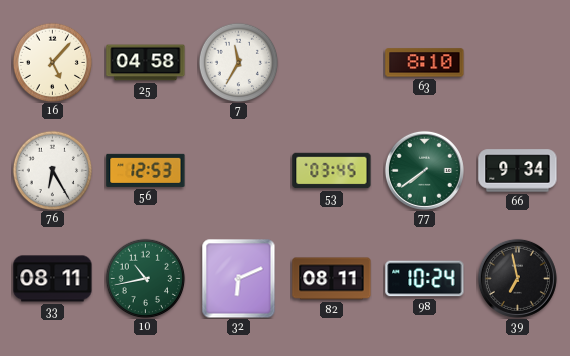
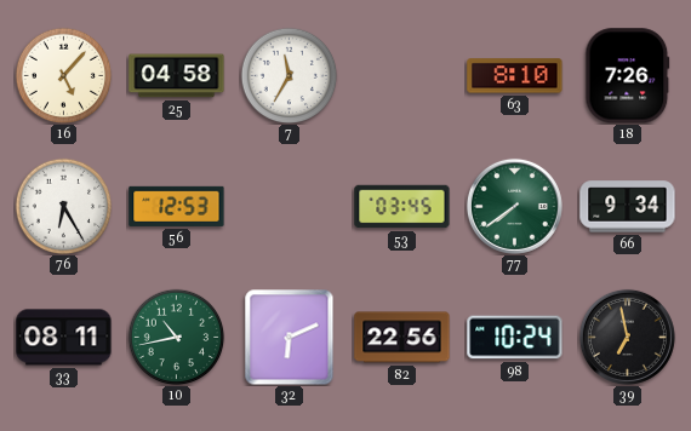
18: none -> 7:26
82: 08:11 -> 22:56
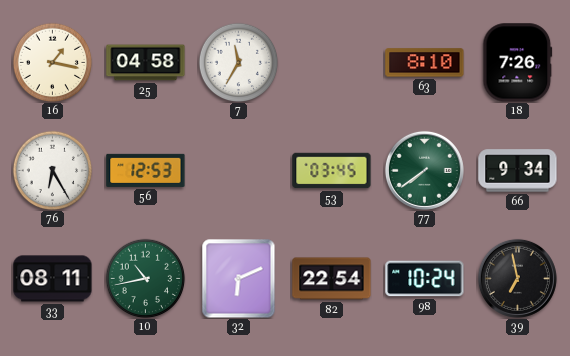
16: 5:07 -> 1:17
82: 22:56 -> 22:54
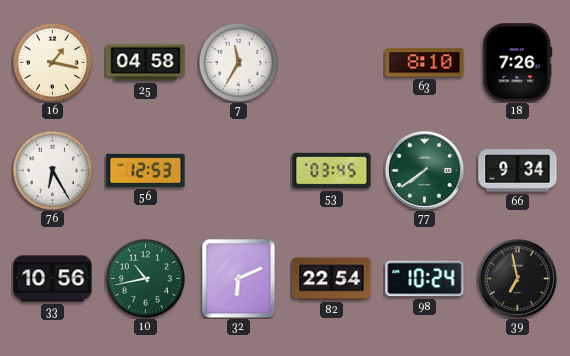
33: 08:11 -> 10:56
